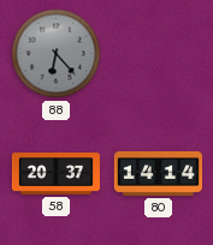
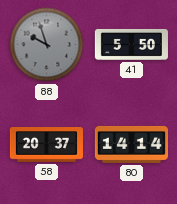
88: 6:23 -> 9:57
41: none -> 5:50
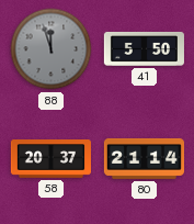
88: 9:57 -> 11:57
80: 14:14 -> 21:14
